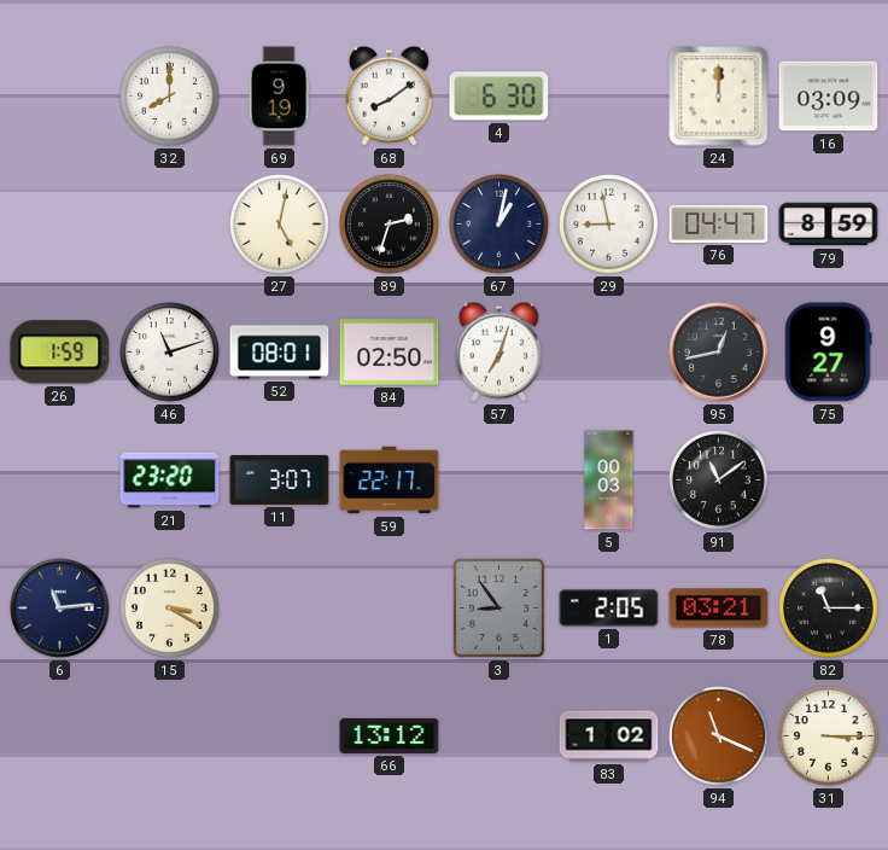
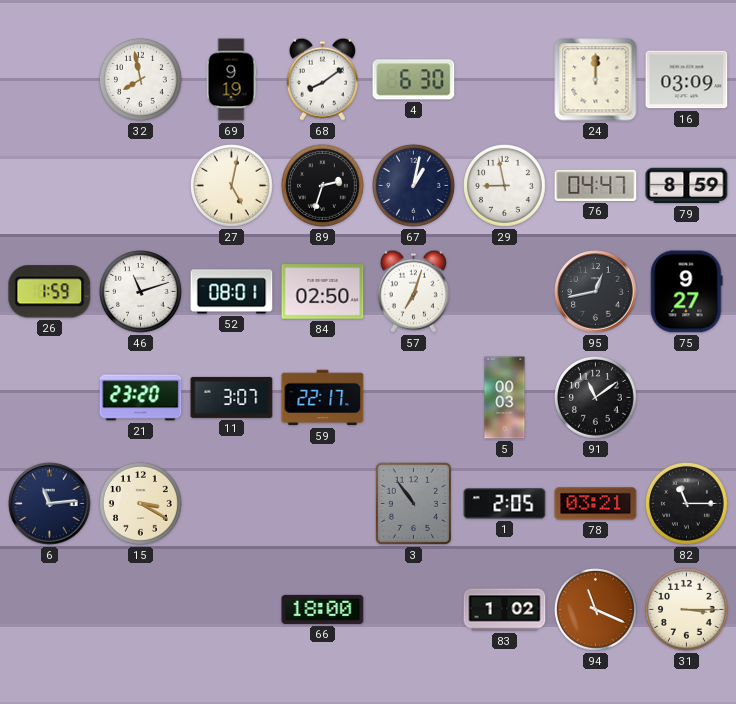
32: 8:00 -> 7:58
3: 8:54 -> 10:54
66: 13:12 -> 18:00
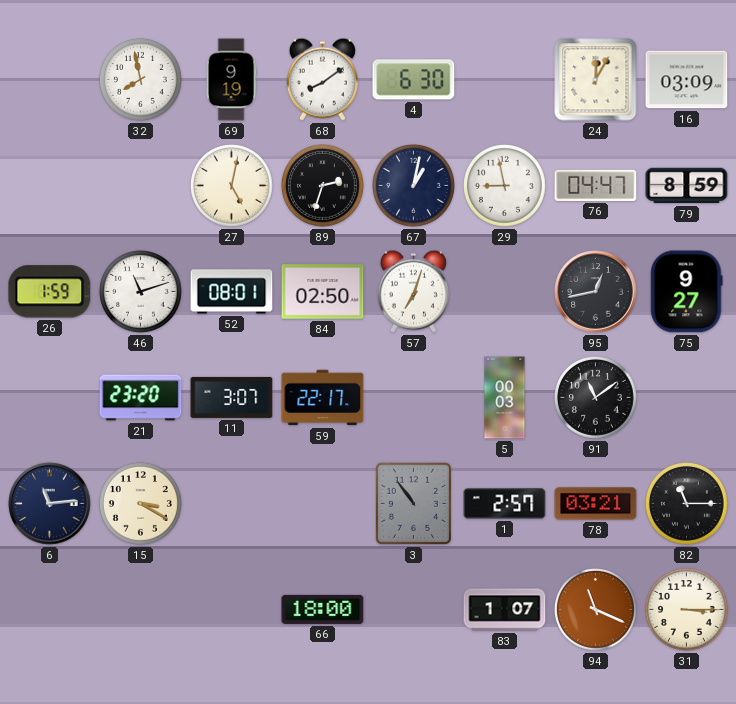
24: 12:00 -> 12:05
1: 2:05 -> 2:57
83: 1:02 -> 1:07
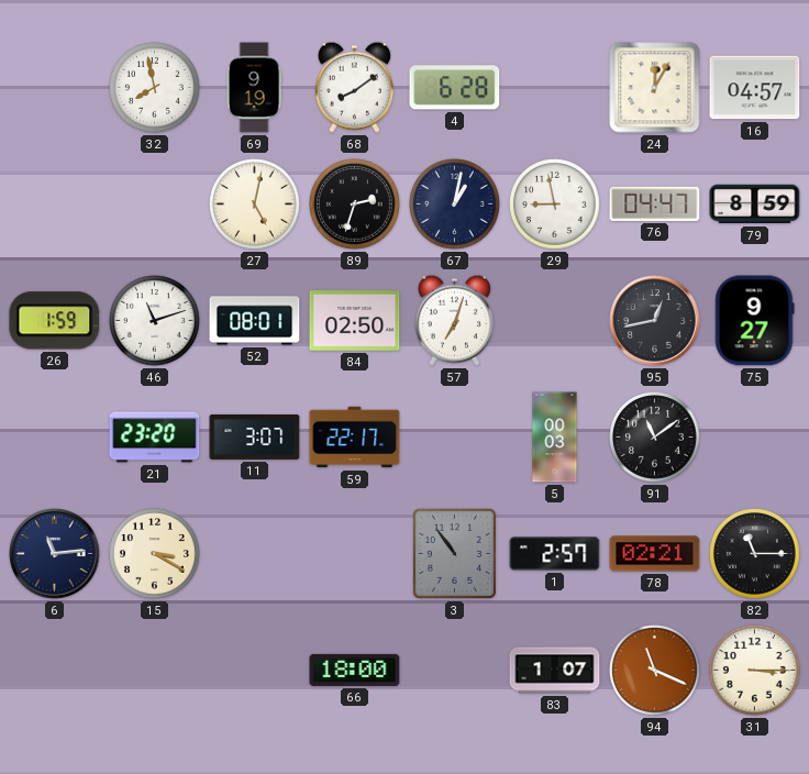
4: 6:30 -> 6:28
16: 03:09 -> 04:57
78: 03:21 -> 02:21
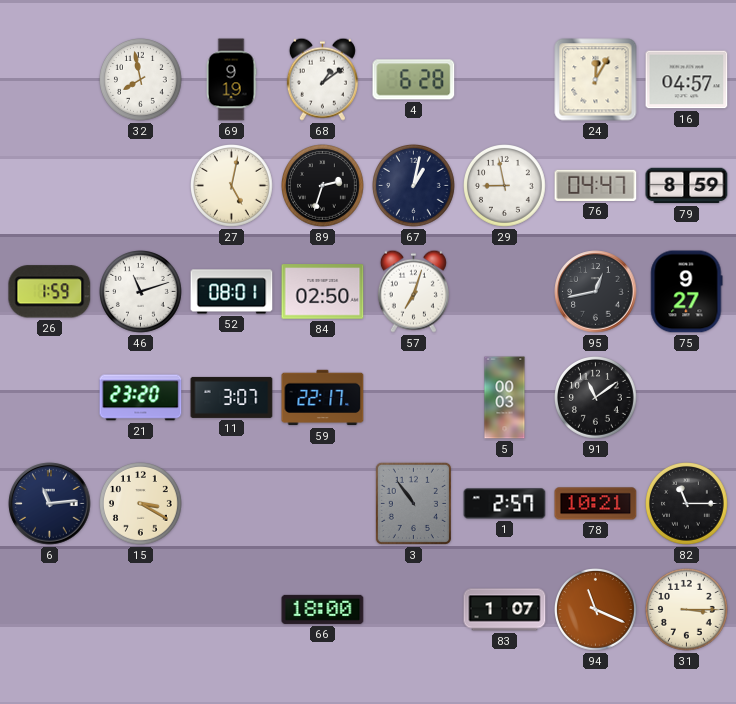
68: 8:09 -> 1:09
78: 02:21 -> 10:21
